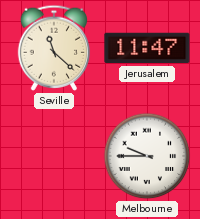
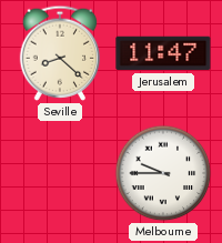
Seville: 11:22 -> 8:22
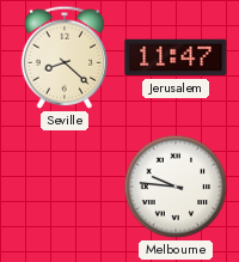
Melbourne: 9:45 -> 9:46
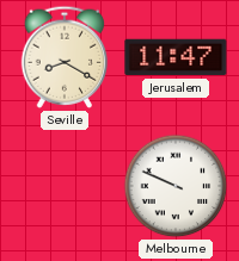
Seville: 8:22 -> 8:20
Melbourne: 9:46 -> 9:49
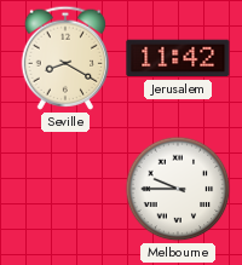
Jerusalem: 11:47 -> 11:42
Melbourne: 9:49 -> 9:45
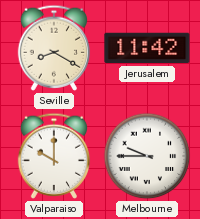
Valparaiso: none -> 10:00
